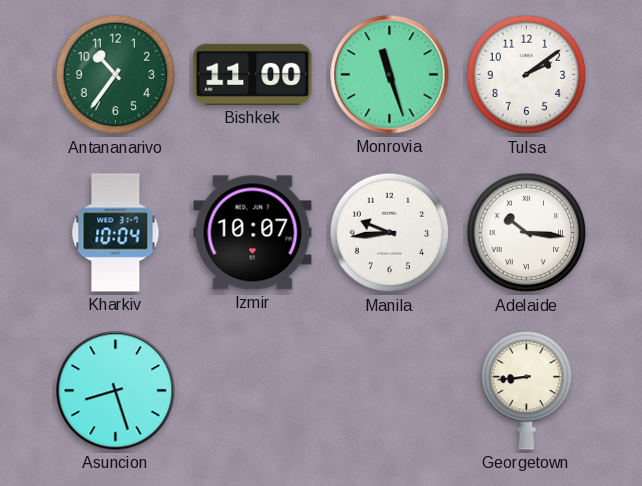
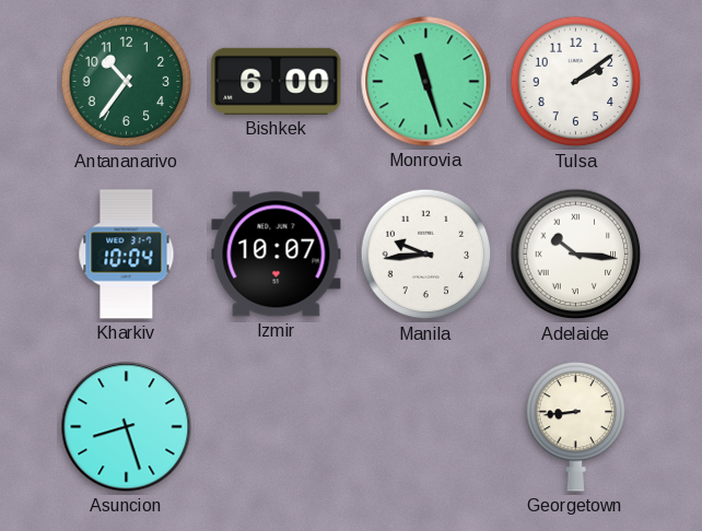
Bishkek: 11:00 -> 6:00
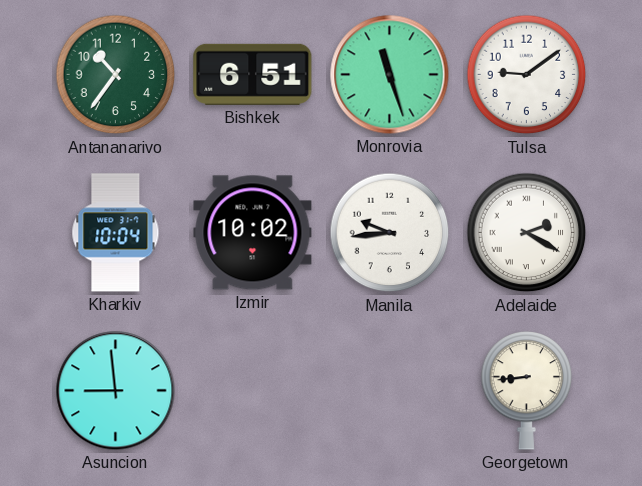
Bishkek: 6:00 -> 6:51
Tulsa: 2:09 -> 9:09
Izmir: 10:07 -> 10:02
Adelaide: 10:16 -> 2:20
Asuncion: 8:27 -> 8:59
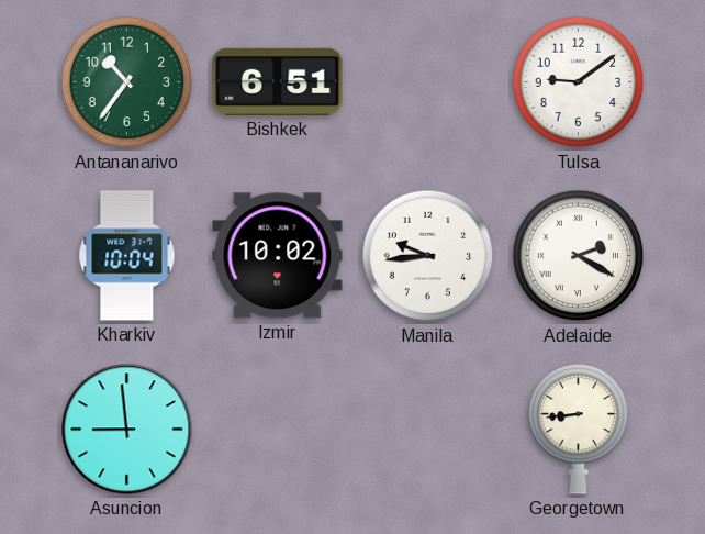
Monrovia: 11:27 -> none
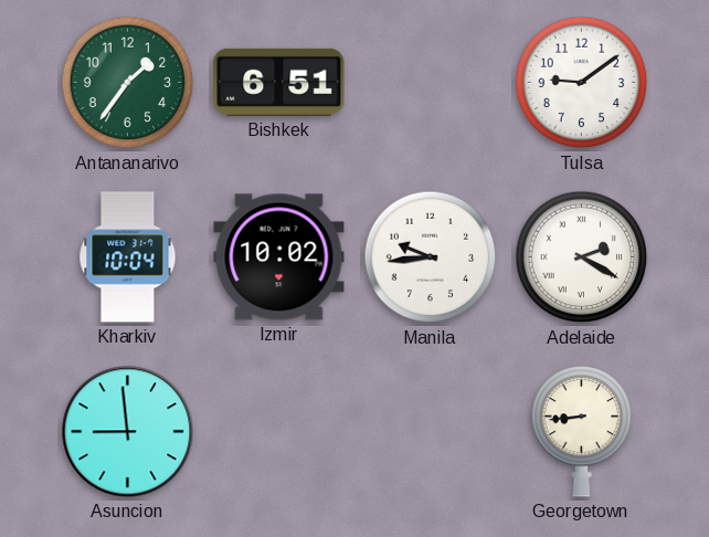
Antananarivo: 10:36 -> 1:36
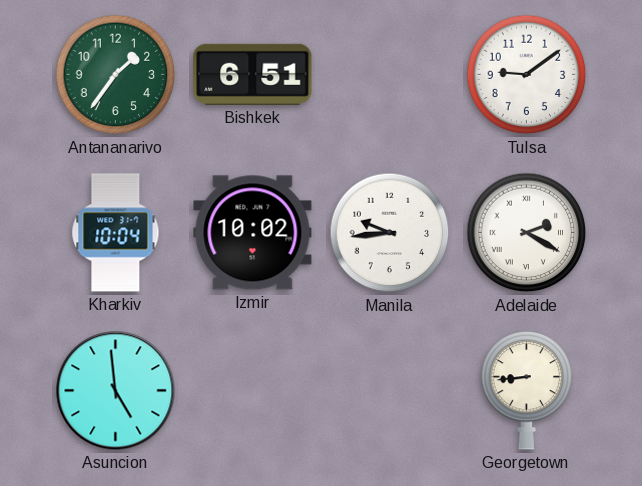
Asuncion: 8:59 -> 4:59
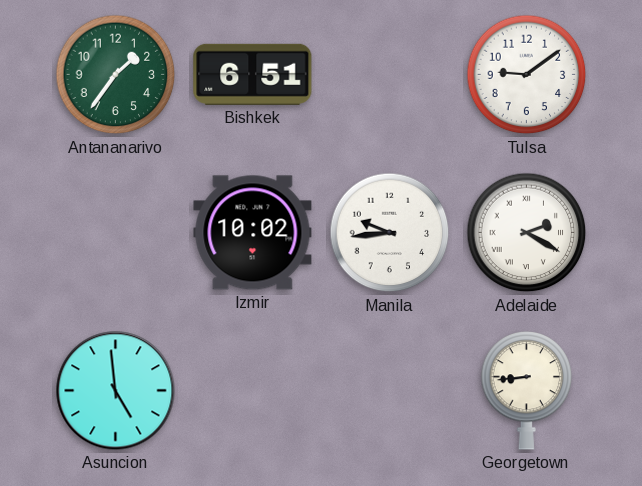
Kharkiv: 10:04 -> none
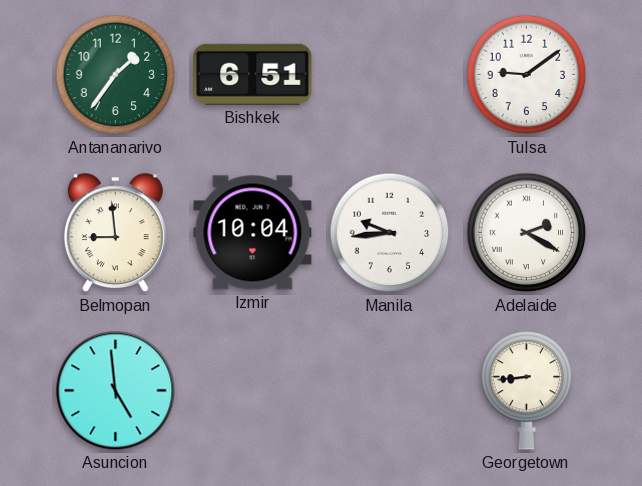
Belmopan: none -> 8:59
Izmir: 10:02 -> 10:04
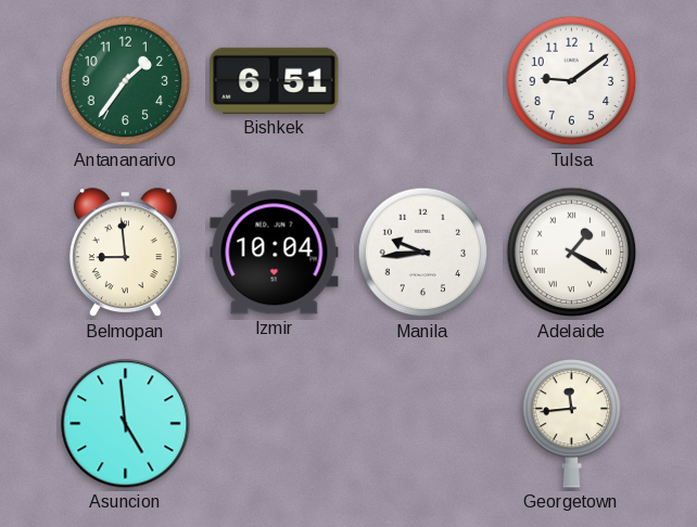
Adelaide: 2:20 -> 1:20
Georgetown: 8:44 -> 11:44
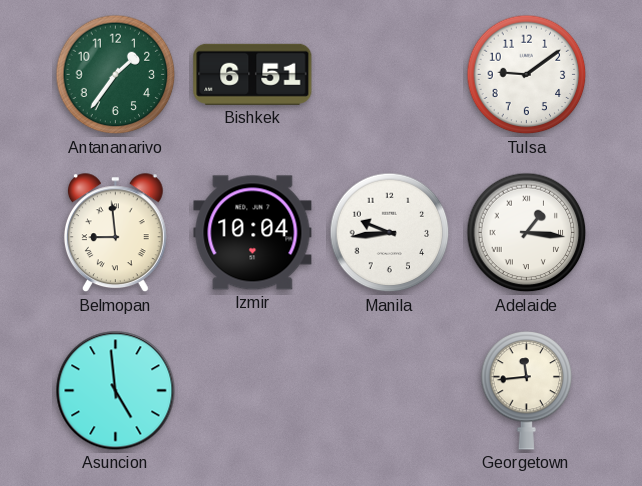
Adelaide: 1:20 -> 1:16
